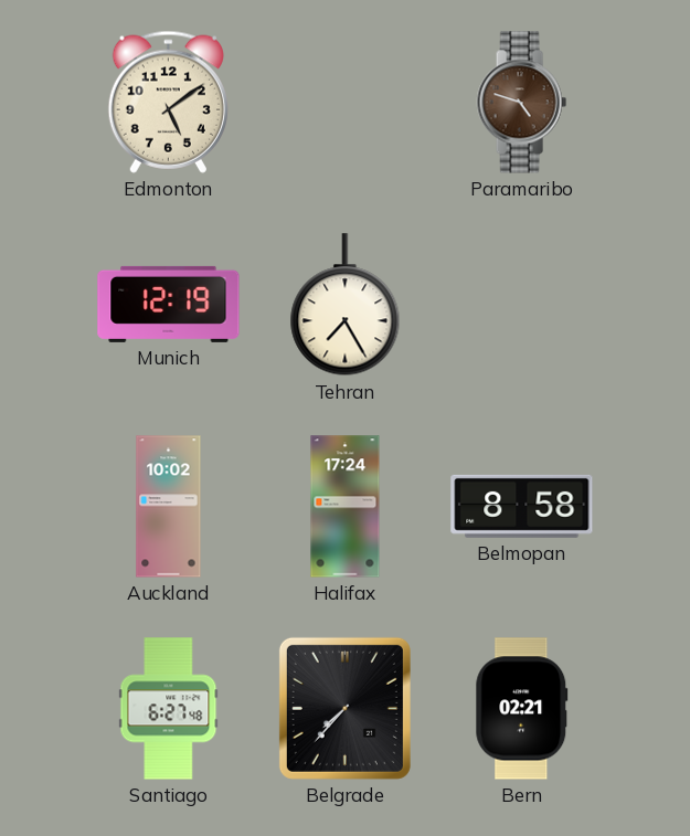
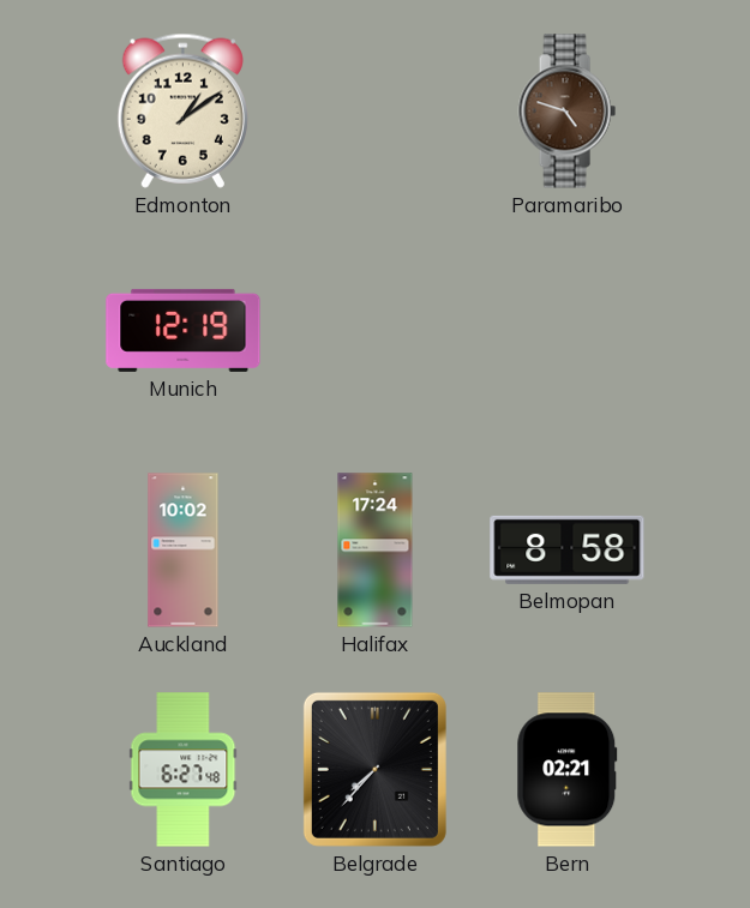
Edmonton: 5:09 -> 1:09
Tehran: 7:25 -> none
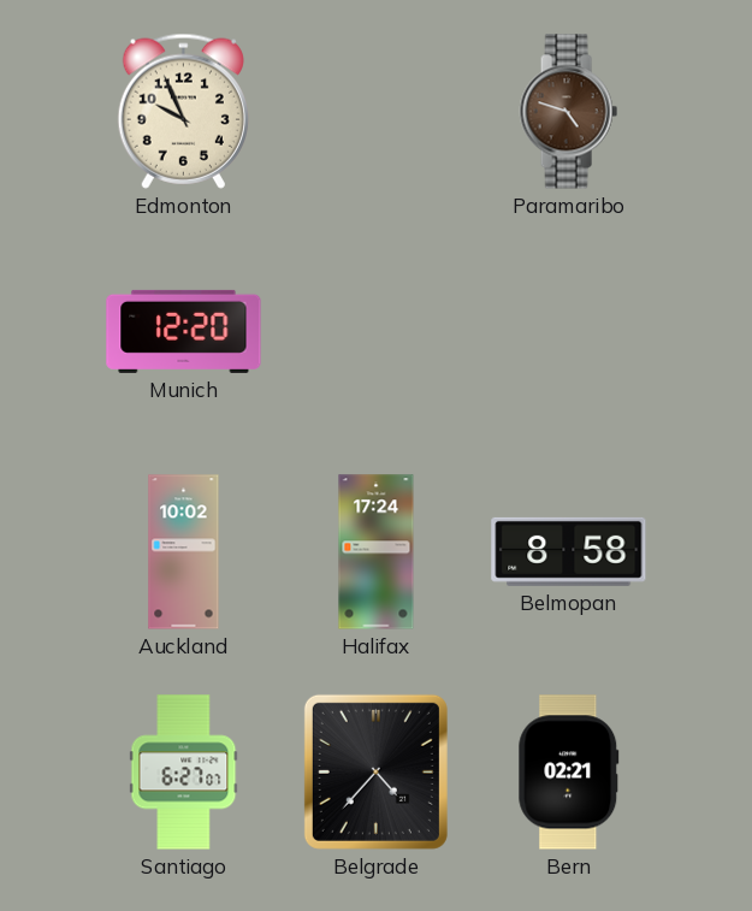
Edmonton: 1:09 -> 9:56
Munich: 12:19 -> 12:20
Santiago: 6:27:48 -> 6:27:07
Belgrade: 7:37 -> 4:37
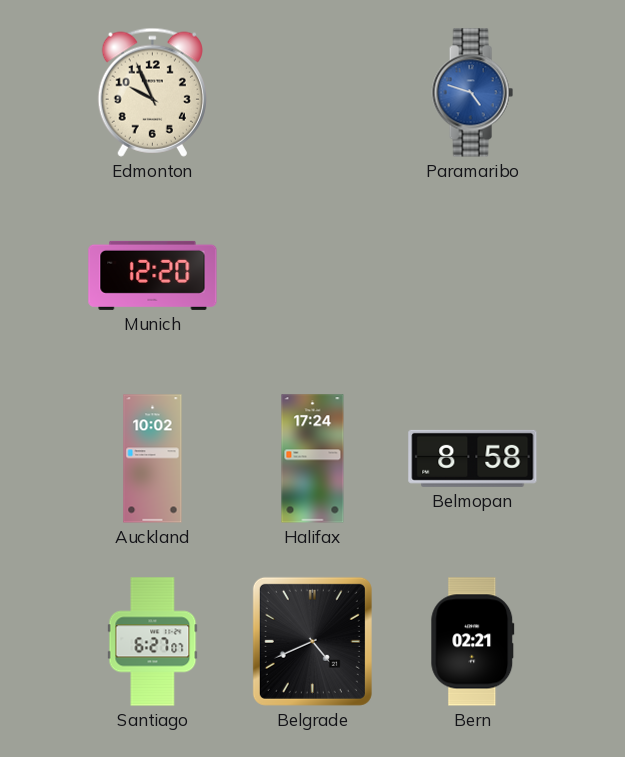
Paramaribo dial: brown -> blue
Belgrade: 4:37 -> 4:41
